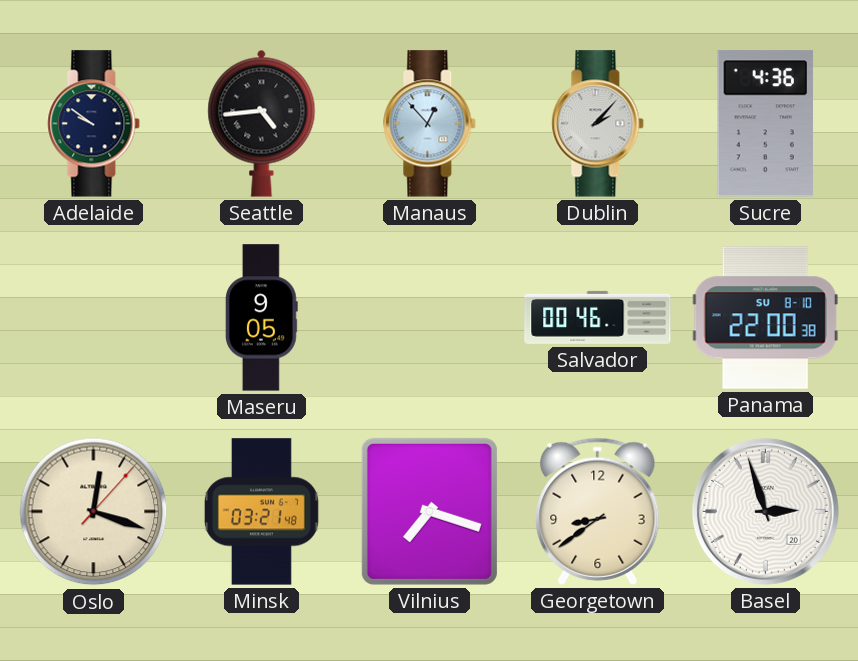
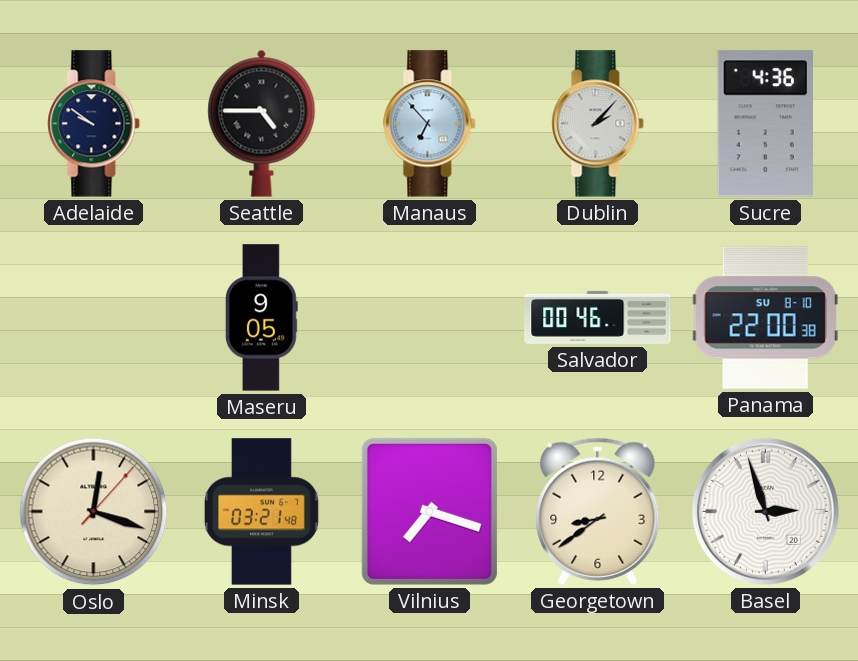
Seattle: 4:44 -> 4:45
Manaus: 12:53 -> 6:53
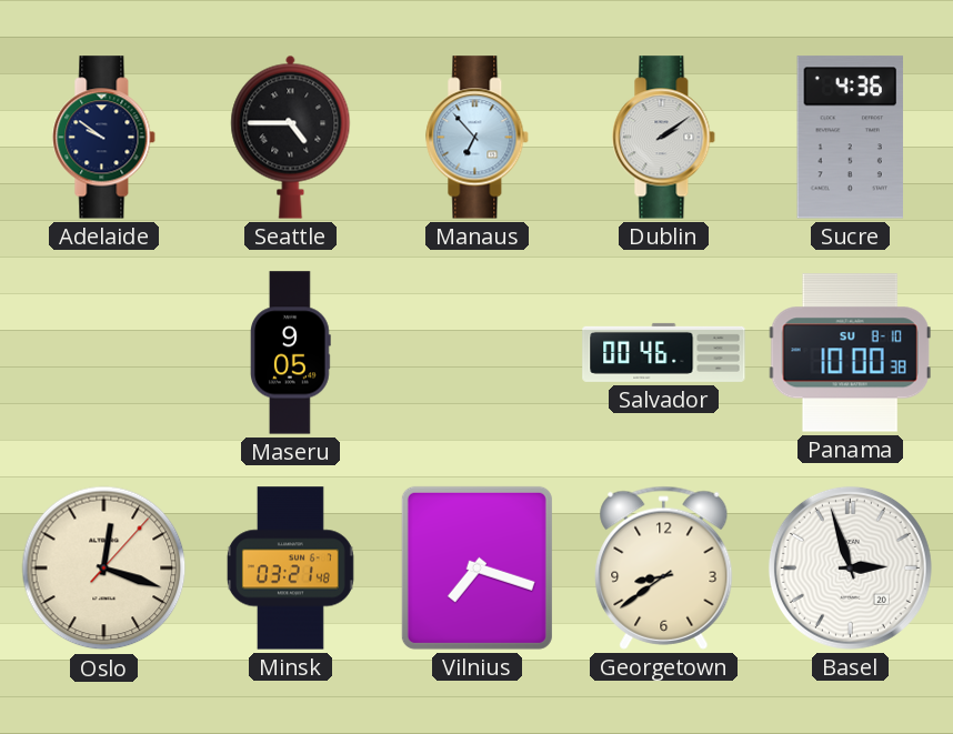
Dublin: 2:07 -> 2:09
Panama: 22:00 -> 10:00
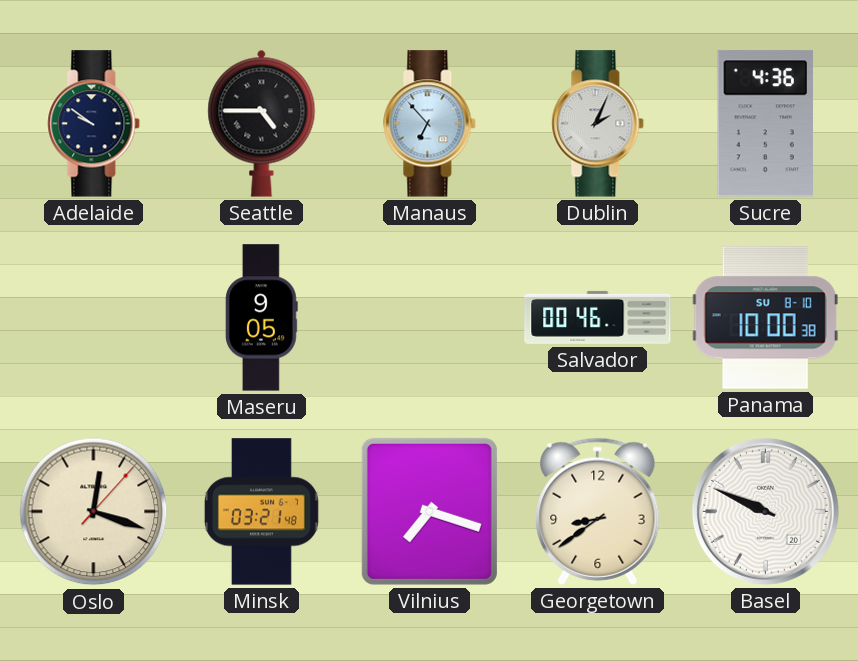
Dublin: 2:09 -> 2:04
Basel: 2:57 -> 9:49
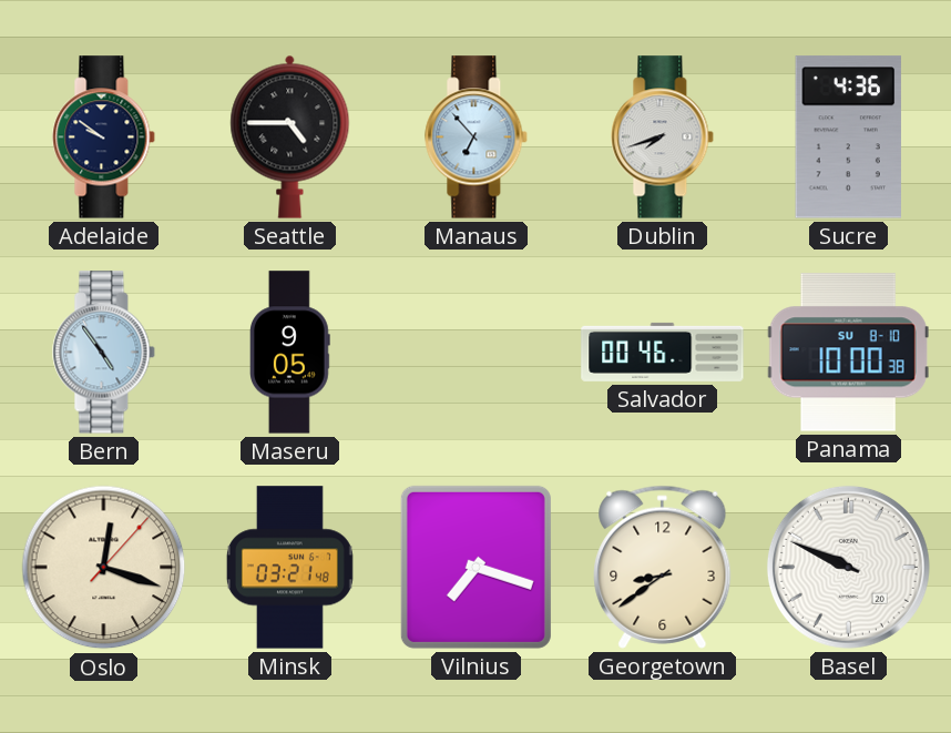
Dublin: 2:04 -> 7:42
Bern: none -> 4:54
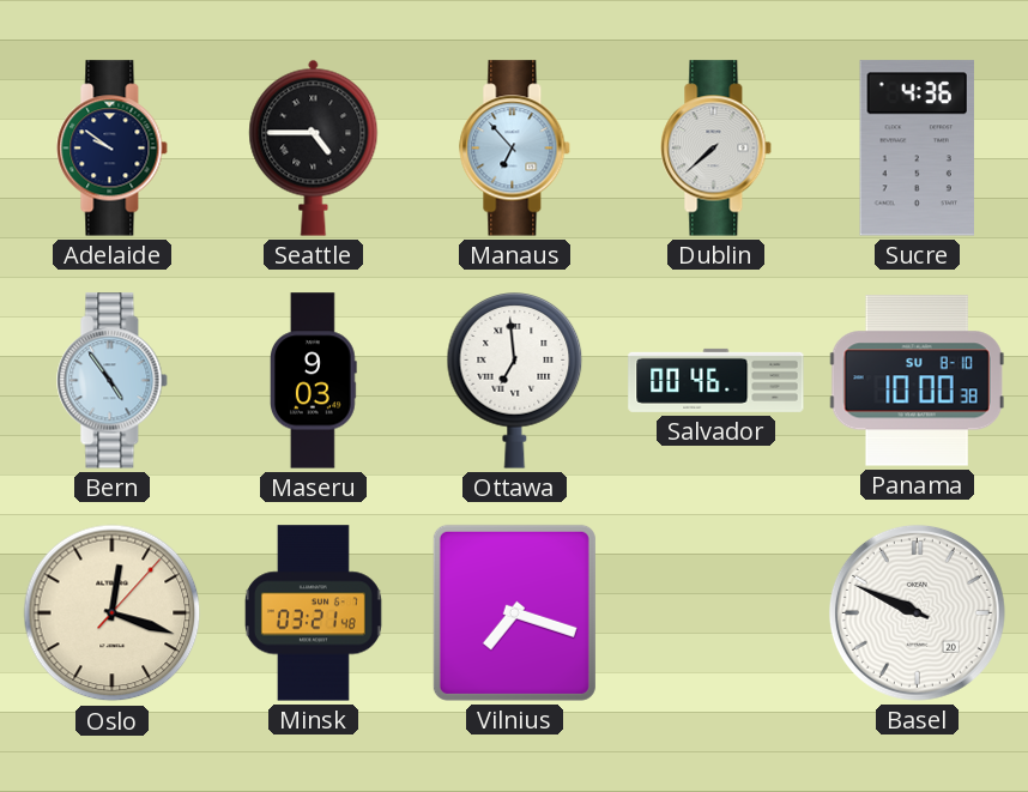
Dublin: 7:42 -> 7:38
Maseru: 9:05 -> 9:03
Ottawa: none -> 6:59
Georgetown: 8:39 -> none
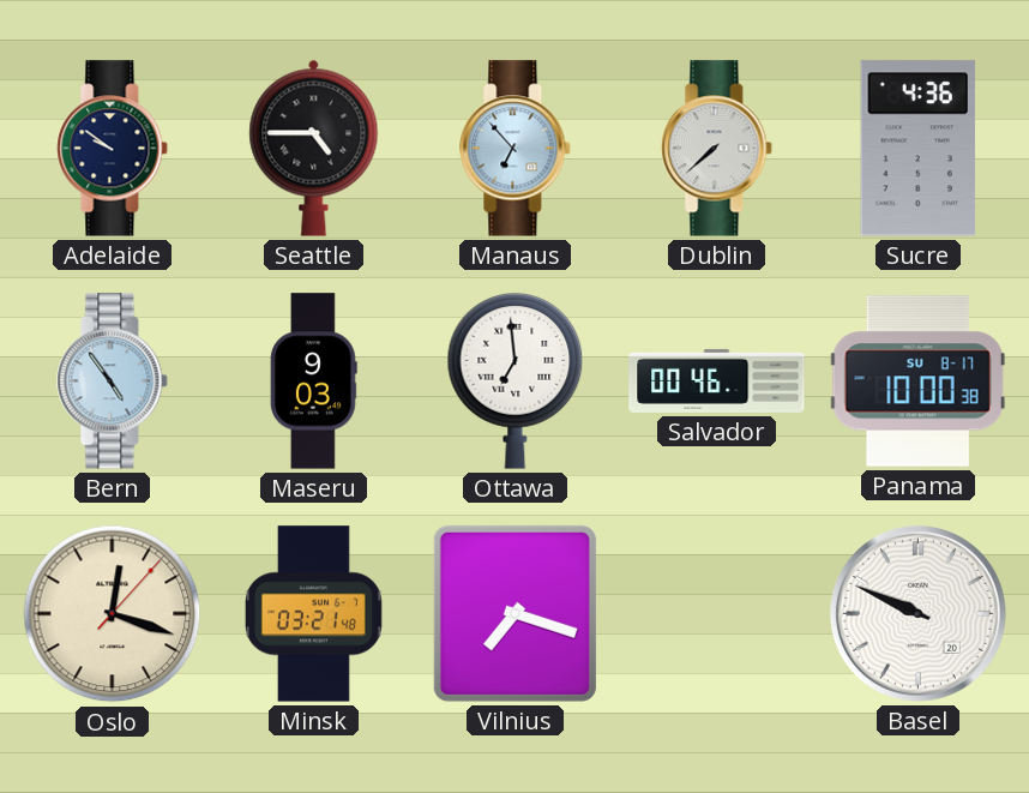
Panama date: SU 8-10 -> SU 8-17
